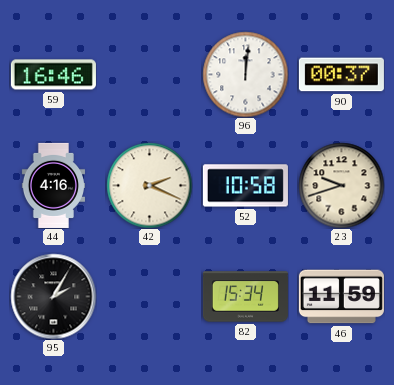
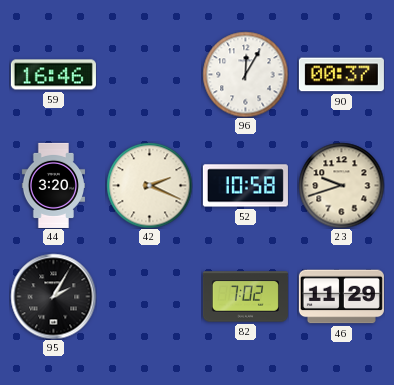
96: 12:01 -> 12:05
44: 4:16 -> 3:20
82: 15:34 -> 7:02
46: 11:59 -> 11:29
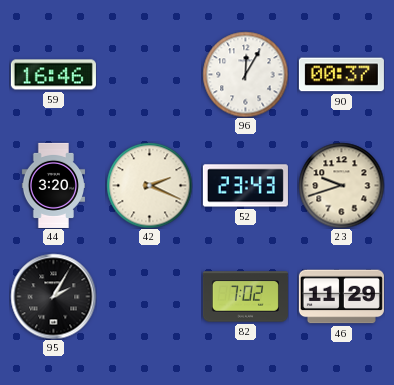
52: 10:58 -> 23:43
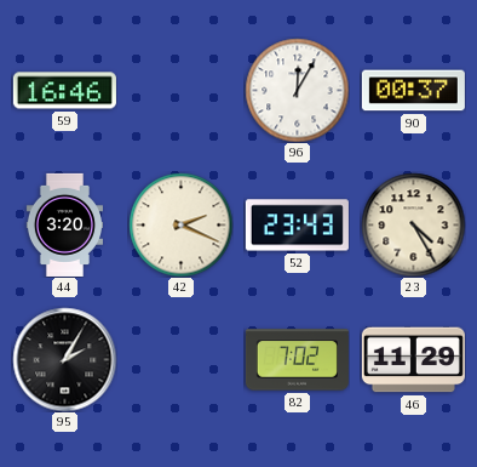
23: 9:42 -> 4:25
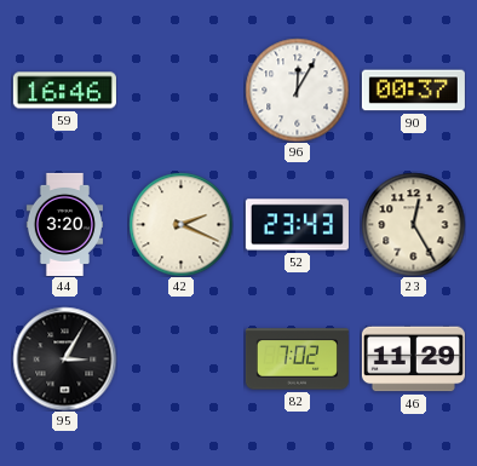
23: 4:25 -> 12:25
95: 2:05 -> 3:05
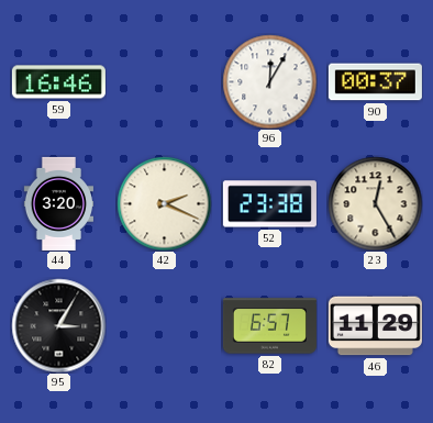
52: 23:43 -> 23:38
82: 7:02 -> 6:57
